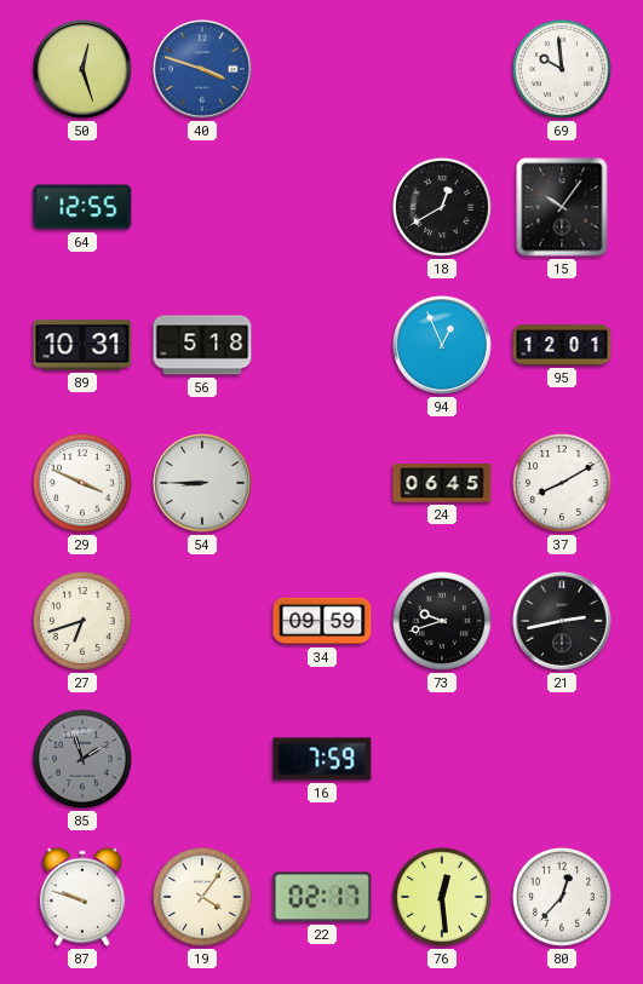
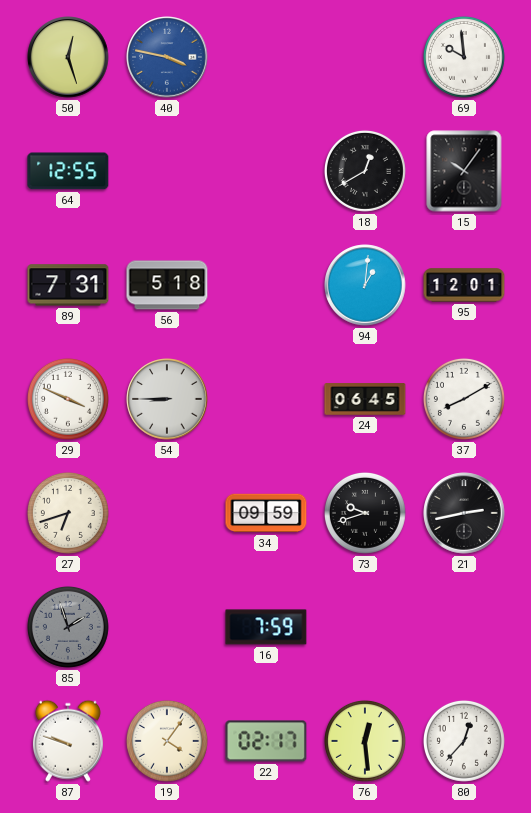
40: 3:48 -> 3:47
89: 10:31 -> 7:31
94: 12:56 -> 1:01
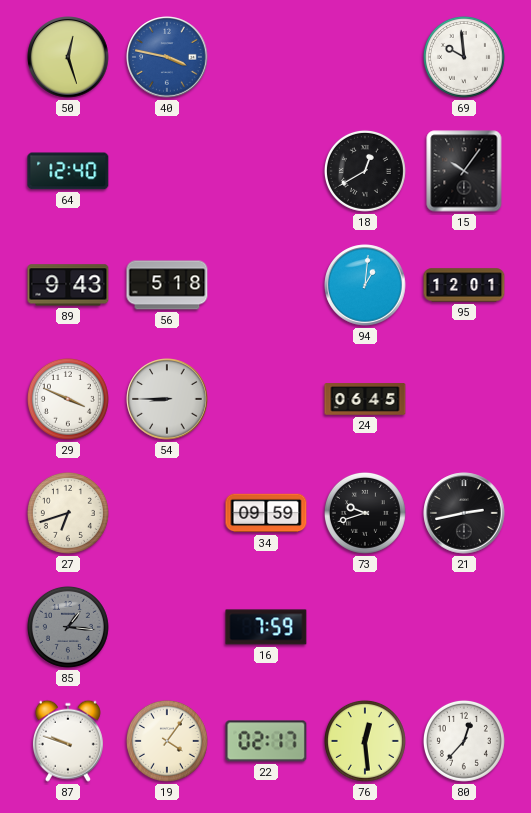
64: 12:55 -> 12:40
89: 7:31 -> 9:43
37: 8:10 -> none
85: 1:57 -> 1:16
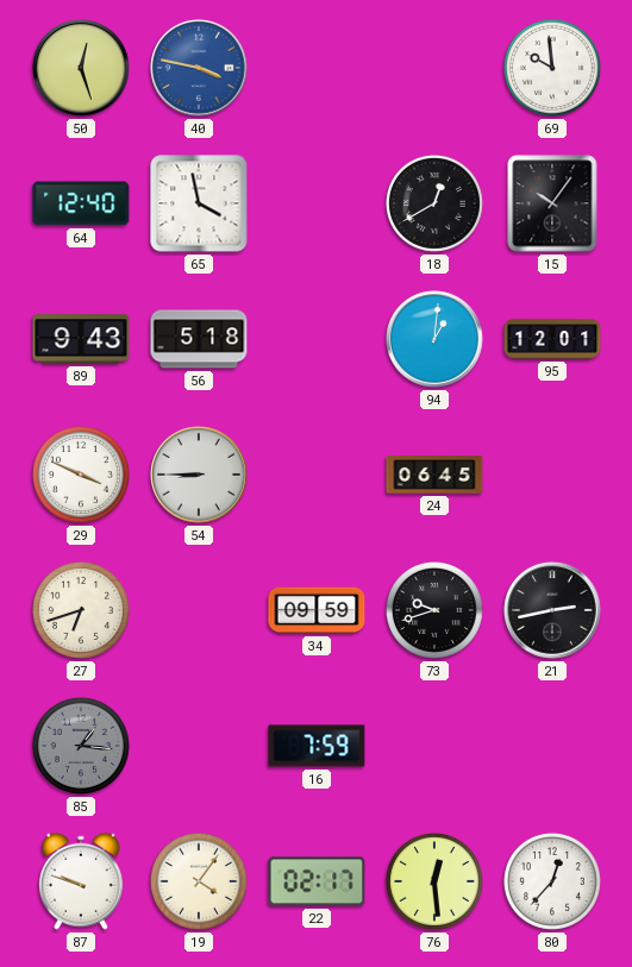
65: none -> 3:58
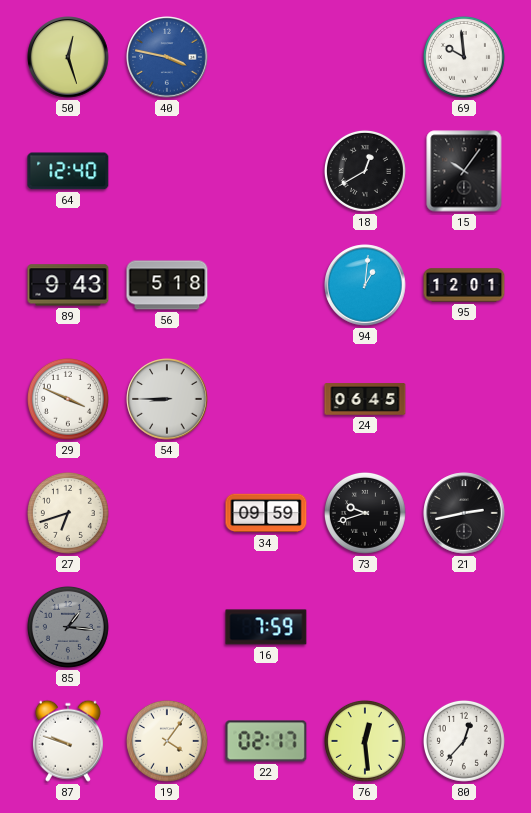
65: 3:58 -> none
